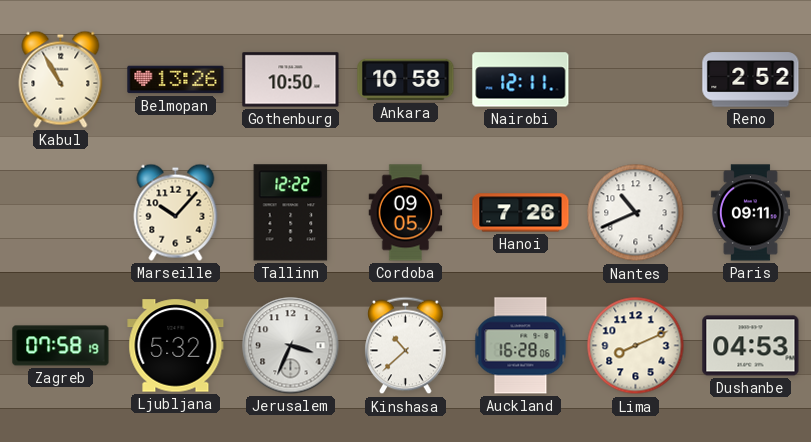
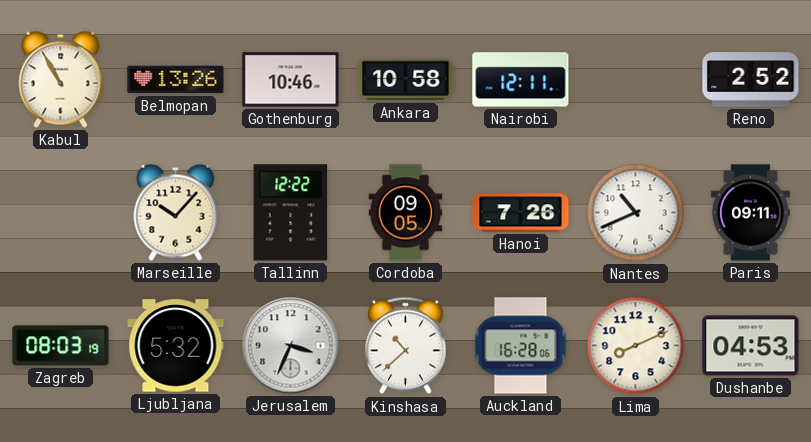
Gothenburg: 10:50 -> 10:46
Zagreb: 07:58 -> 08:03
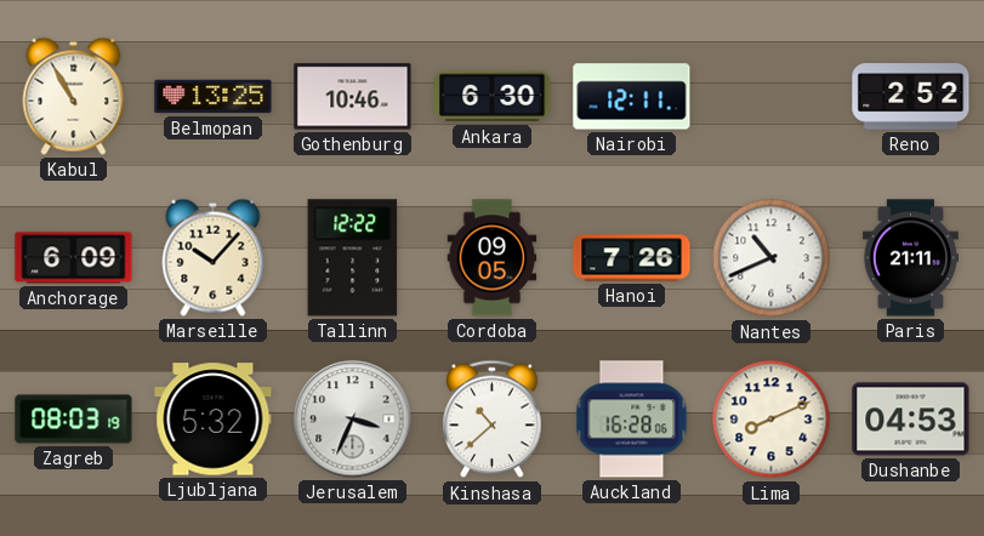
Belmopan: 13:26 -> 13:25
Ankara: 10:58 -> 6:30
Anchorage: none -> 6:09
Paris: 09:11 -> 21:11
